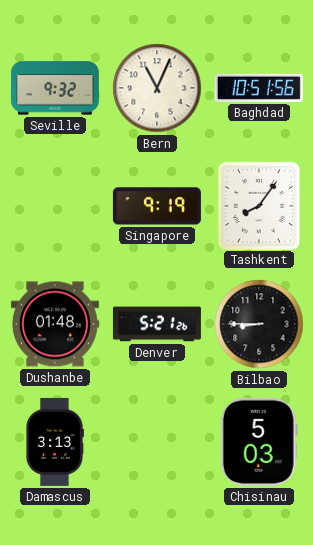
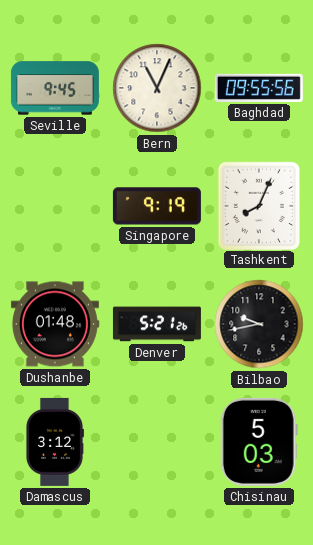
Seville: 9:32 -> 9:45
Baghdad: 10:51 -> 09:55
Tashkent: 8:06 -> 8:04
Bilbao: 8:45 -> 9:43
Damascus: 3:13 -> 3:12
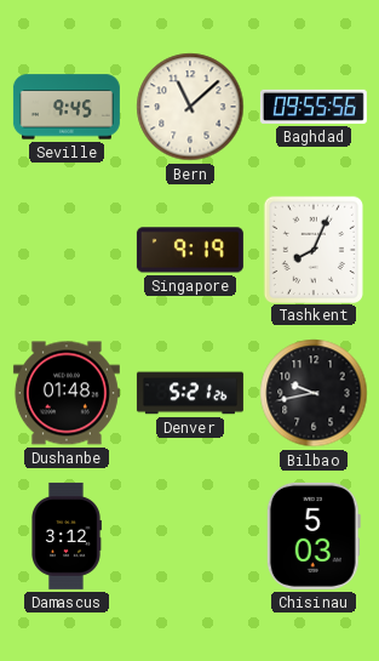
Bern: 11:04 -> 11:08
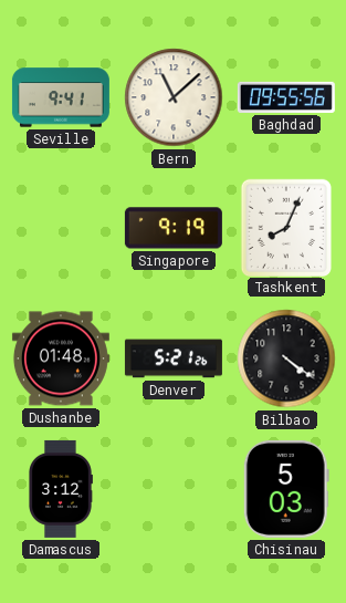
Seville: 9:45 -> 9:41
Bilbao: 9:43 -> 4:21
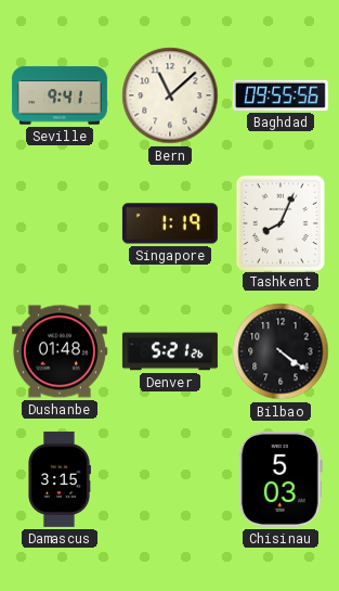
Singapore: 9:19 -> 1:19
Damascus: 3:12 -> 3:15
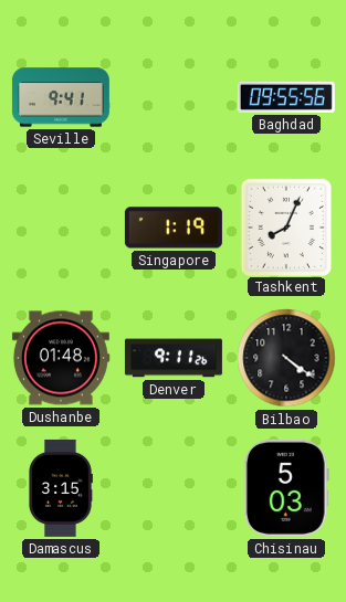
Bern: 11:08 -> none
Denver: 5:21 -> 9:11
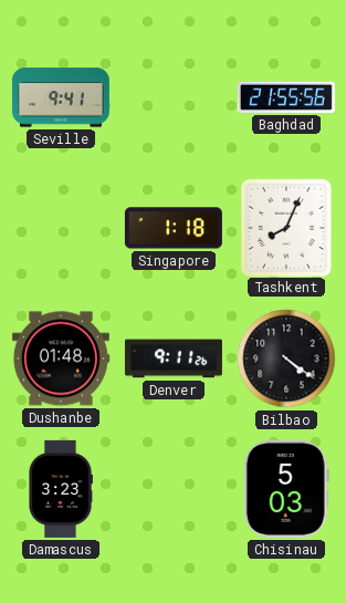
Baghdad: 09:55 -> 21:55
Singapore: 1:19 -> 1:18
Damascus: 3:15 -> 3:23
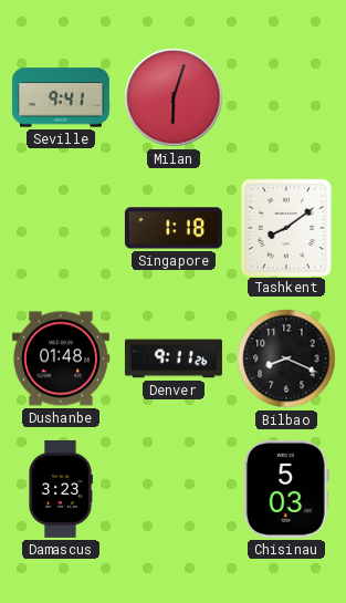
Milan: none -> 6:03
Baghdad: 21:55 -> none
Tashkent: 8:04 -> 8:09
Bilbao: 4:21 -> 8:19
